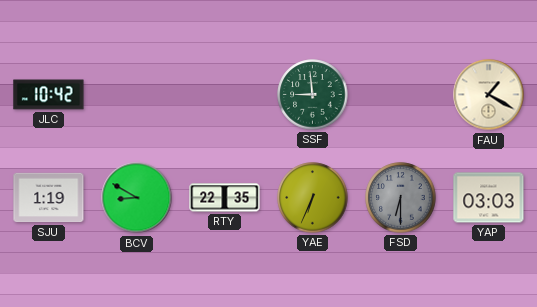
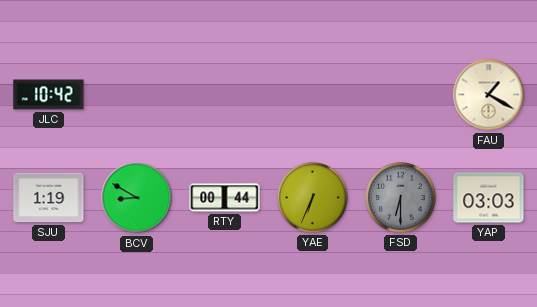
SSF: 8:59 -> none
RTY: 22:35 -> 00:44
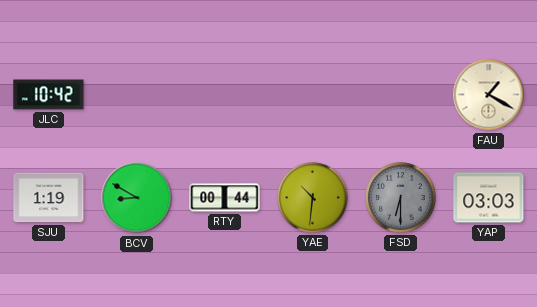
YAE: 6:34 -> 10:31
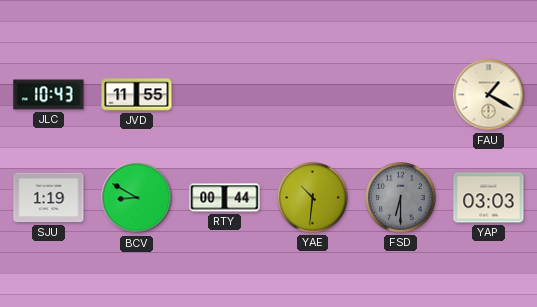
JLC: 10:42 -> 10:43
JVD: none -> 11:55
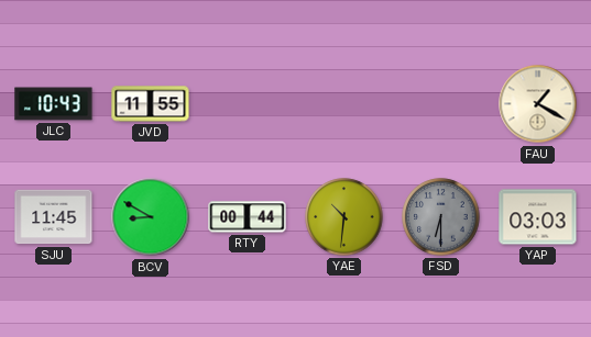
SJU: 1:19 -> 11:45
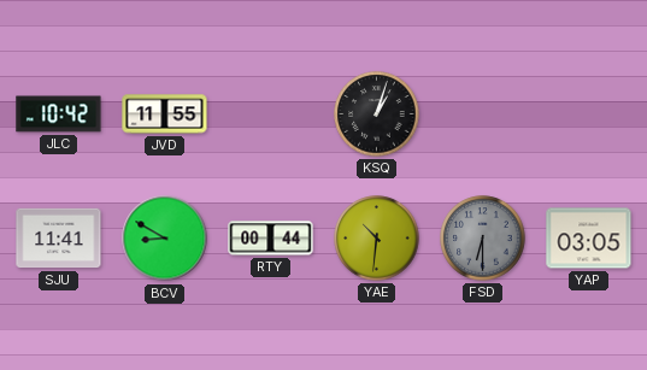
JLC: 10:43 -> 10:42
KSQ: none -> 1:03
FAU: 1:20 -> none
SJU: 11:45 -> 11:41
YAP: 03:03 -> 03:05
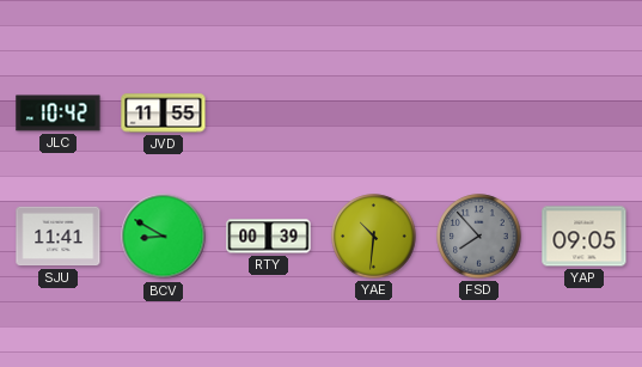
KSQ: 1:03 -> none
RTY: 00:44 -> 00:39
FSD: 6:30 -> 7:53
YAP: 03:05 -> 09:05
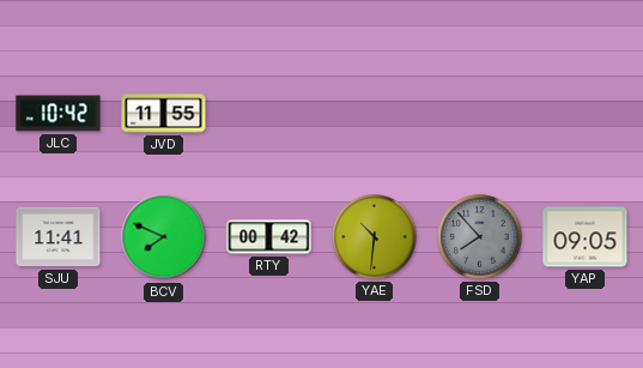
BCV: 8:50 -> 7:49
RTY: 00:39 -> 00:42
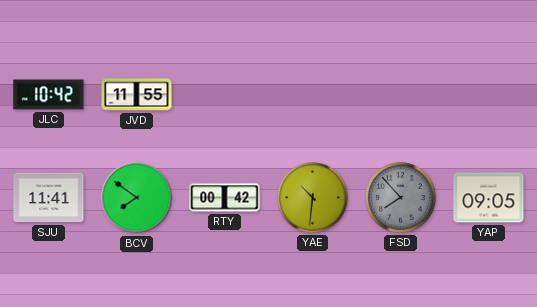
BCV: 7:49 -> 7:51
